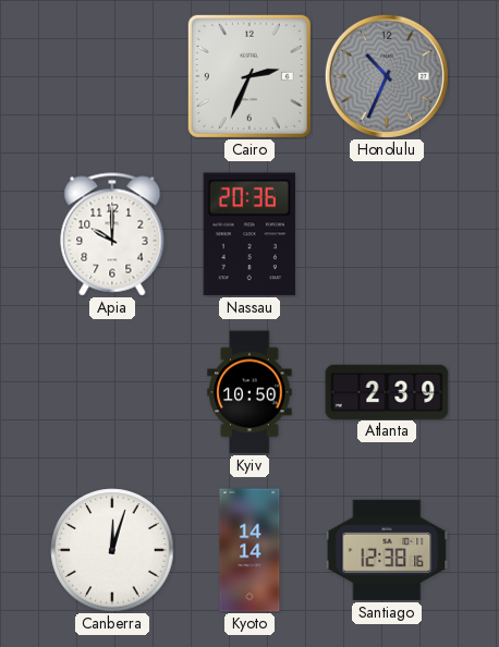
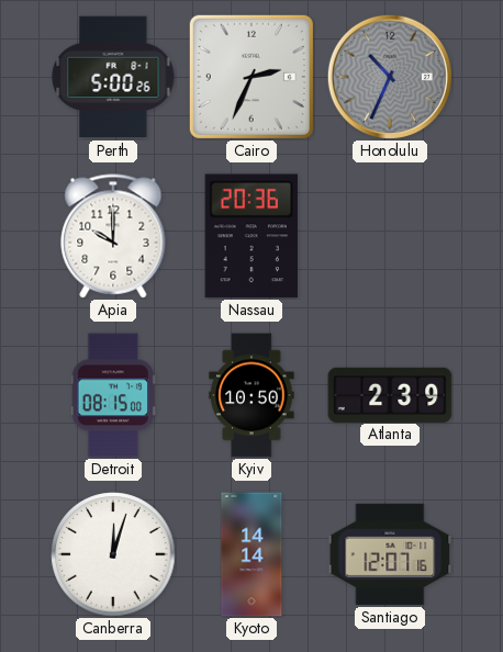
Perth: none -> 5:00
Detroit: none -> 08:15
Santiago: 12:38 -> 12:07
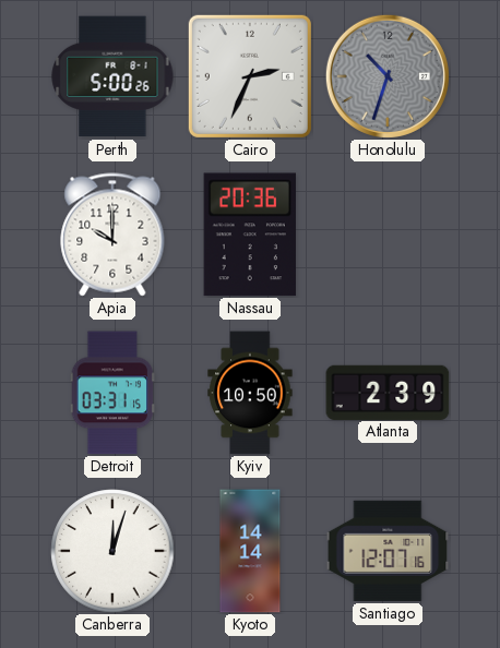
Honolulu: 10:34 -> 10:33
Detroit: 08:15 -> 03:31
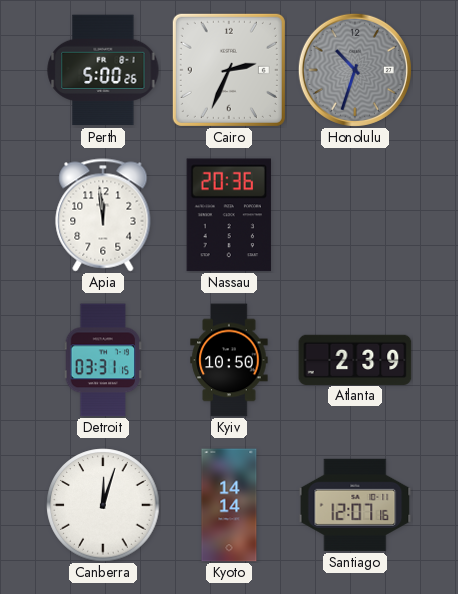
Apia: 10:00 -> 11:59
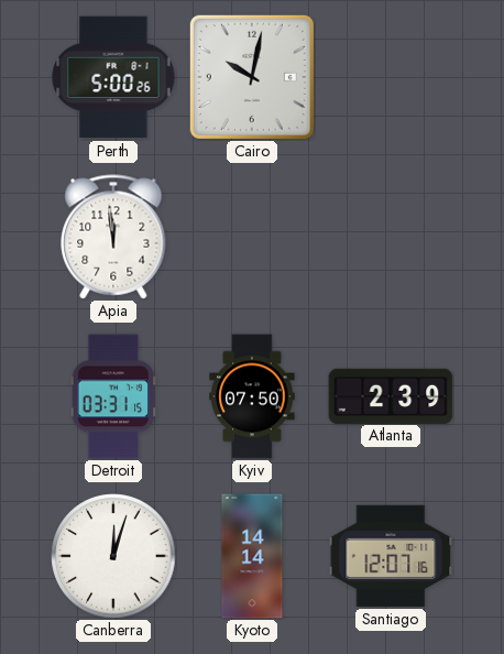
Cairo: 2:34 -> 10:02
Honolulu: 10:33 -> none
Nassau: 20:36 -> none
Kyiv: 10:50 -> 07:50
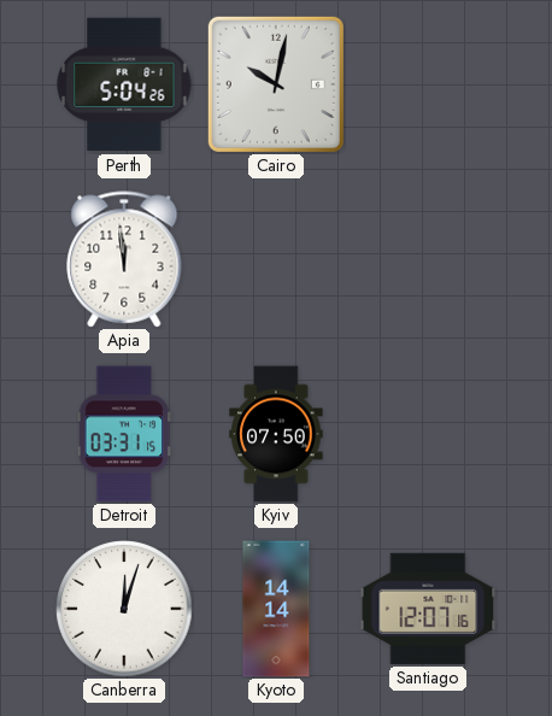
Perth: 5:00 -> 5:04
Atlanta: 2:39 -> none
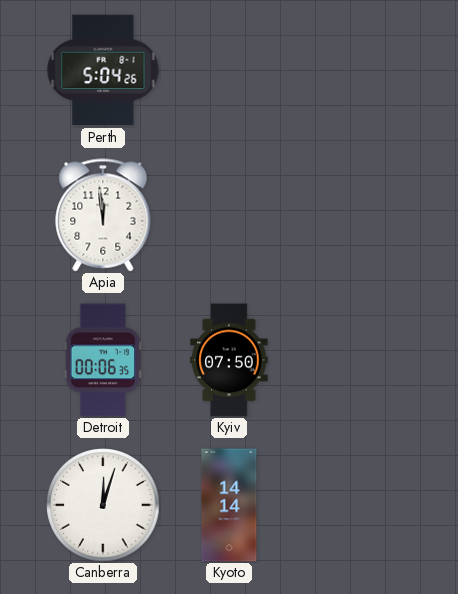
Cairo: 10:02 -> none
Detroit: 03:31 -> 00:06
Santiago: 12:07 -> none
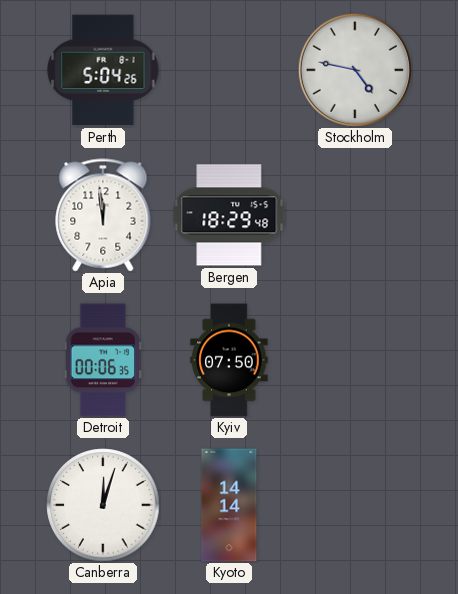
Stockholm: none -> 4:47
Bergen: none -> 18:29
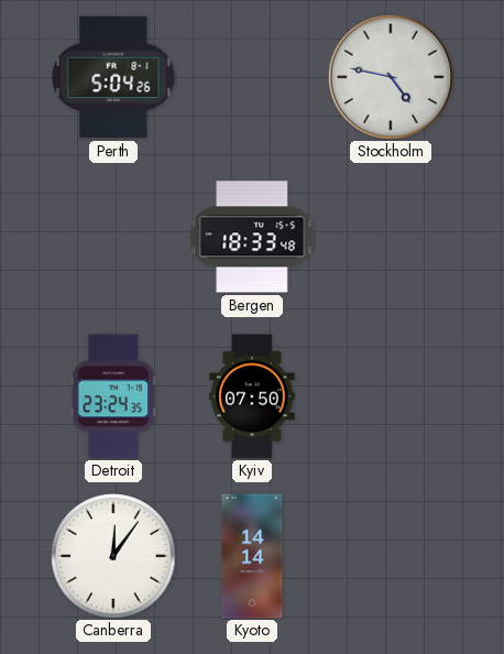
Apia: 11:59 -> none
Bergen: 18:29 -> 18:33
Detroit: 00:06 -> 23:24
Canberra: 12:03 -> 12:06
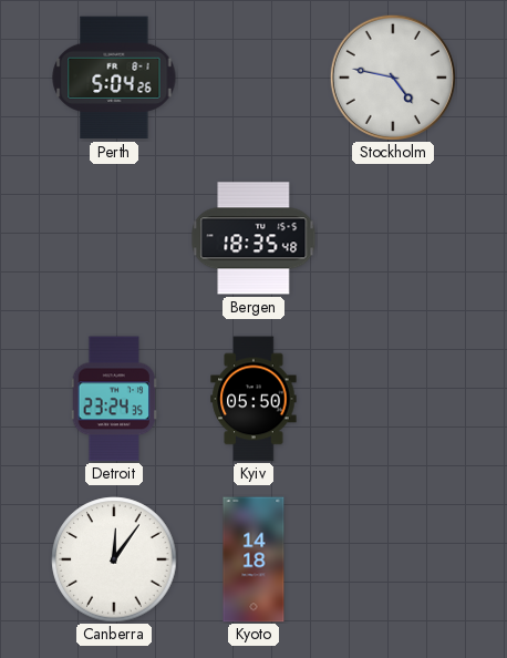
Bergen: 18:33 -> 18:35
Kyiv: 07:50 -> 05:50
Kyoto: 14:14 -> 14:18
